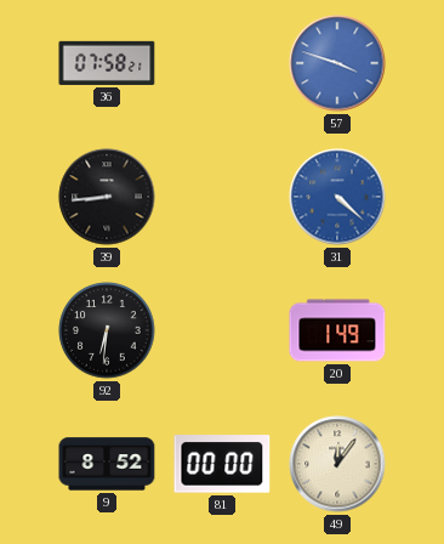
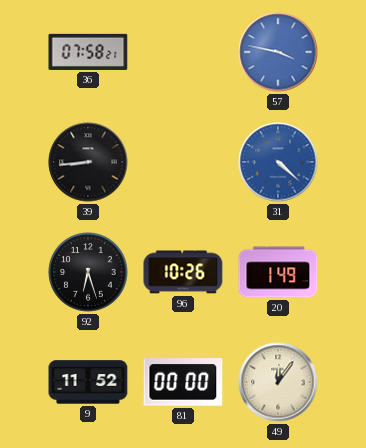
57: 3:48 -> 3:47
92: 6:31 -> 6:27
96: none -> 10:26
9: 8:52 -> 11:52
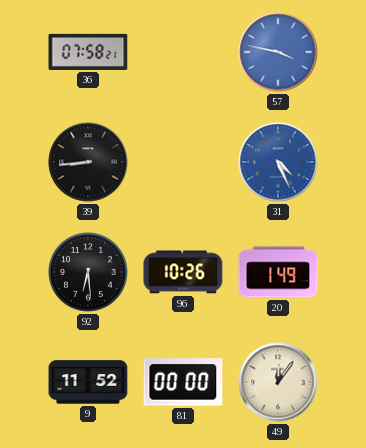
31: 4:22 -> 4:26
92: 6:27 -> 6:29
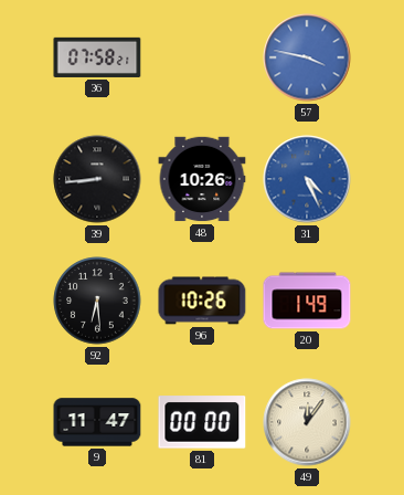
48: none -> 10:26
9: 11:52 -> 11:47
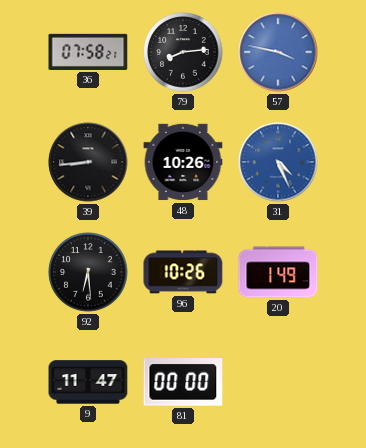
79: none -> 8:14
49: 12:06 -> none
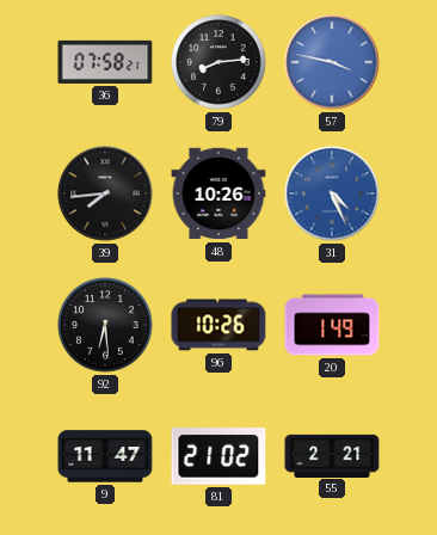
39: 8:44 -> 7:44
81: 00:00 -> 21:02
55: none -> 2:21
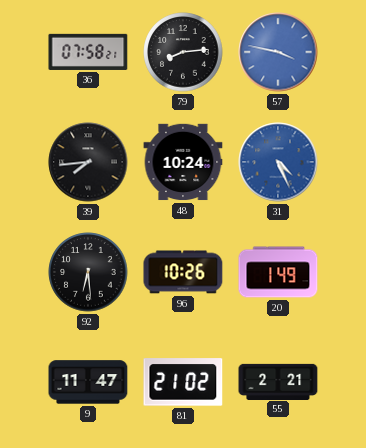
48: 10:26 -> 10:24
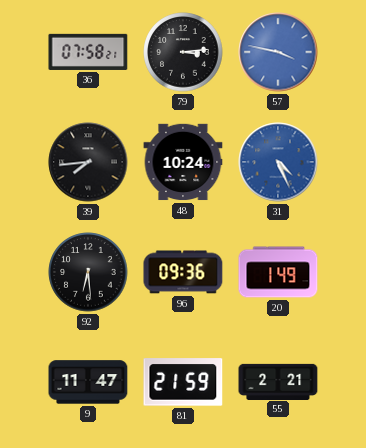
79: 8:14 -> 3:14
96: 10:26 -> 09:36
81: 21:02 -> 21:59
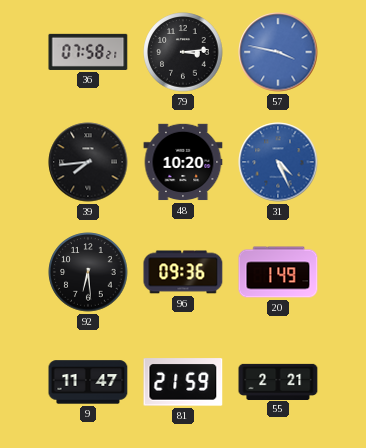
48: 10:24 -> 10:20
